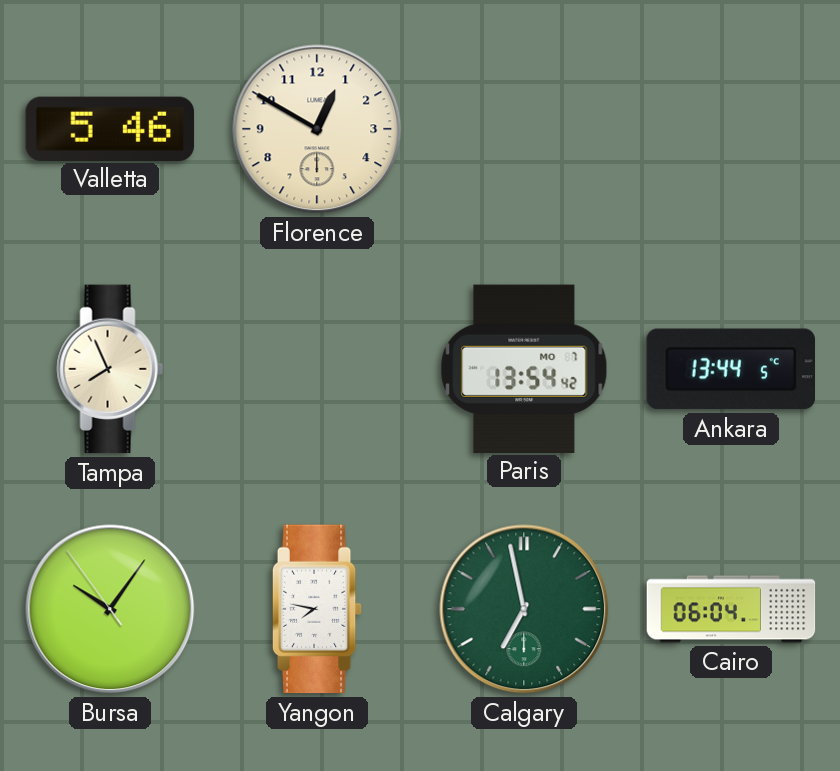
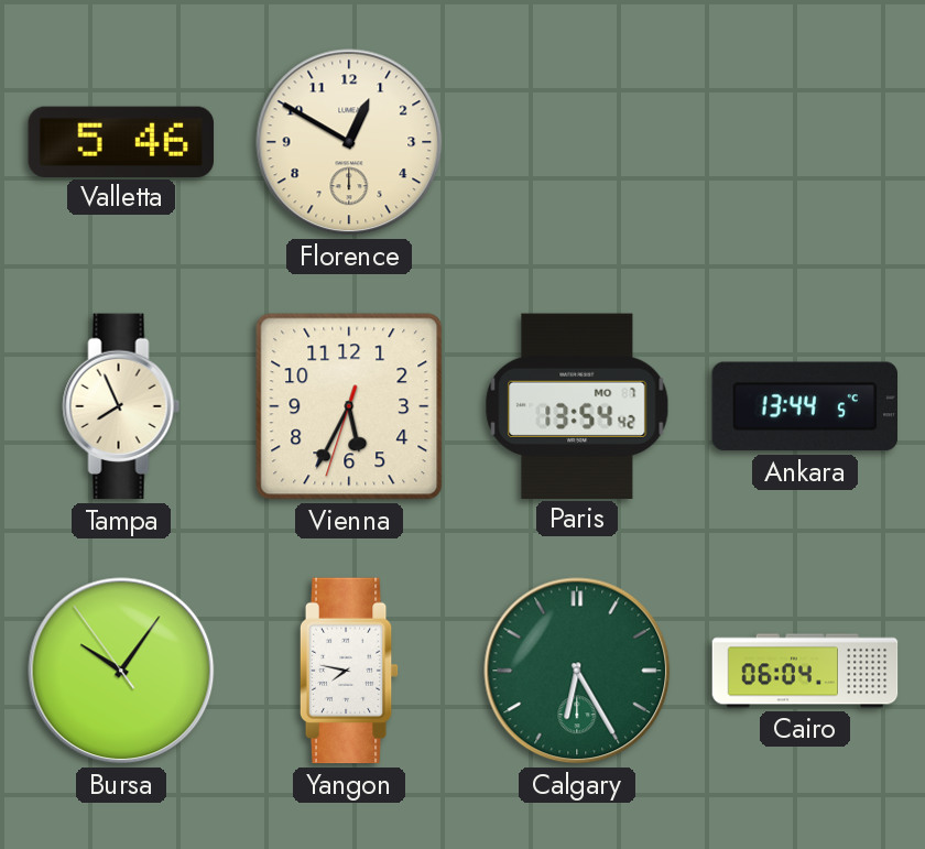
Vienna: none -> 5:34
Calgary: 6:58 -> 6:25
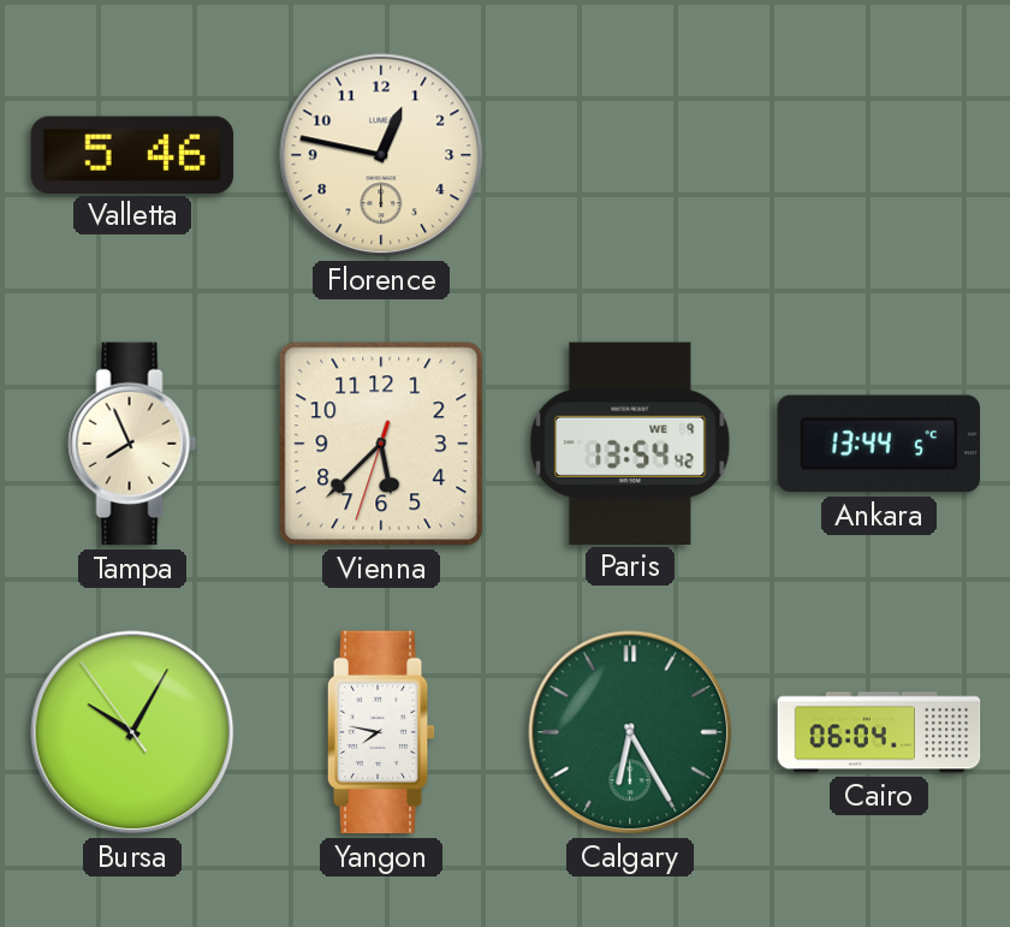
Florence: 12:50 -> 12:47
Vienna: 5:34 -> 5:37
Paris date: MO 7 -> WE 9
Bursa: 10:05 -> 10:04
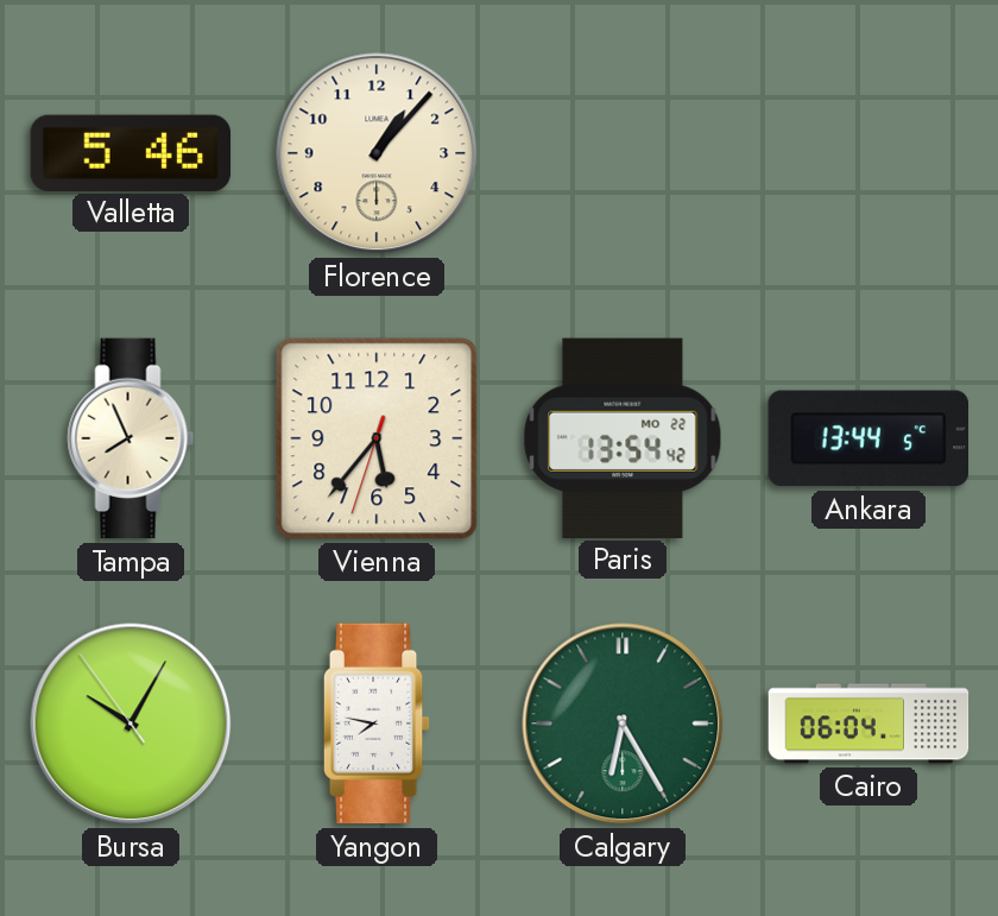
Florence: 12:47 -> 1:07
Vienna: 5:37 -> 5:36
Paris date: WE 9 -> MO 22
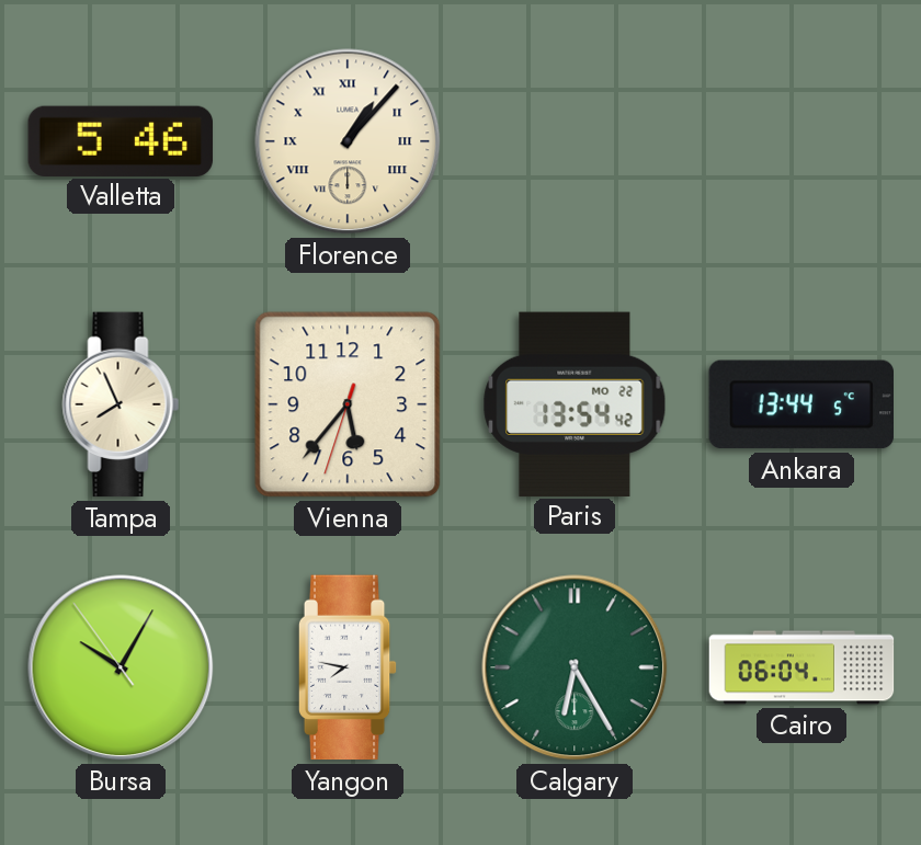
Florence numerals: Arabic -> Roman
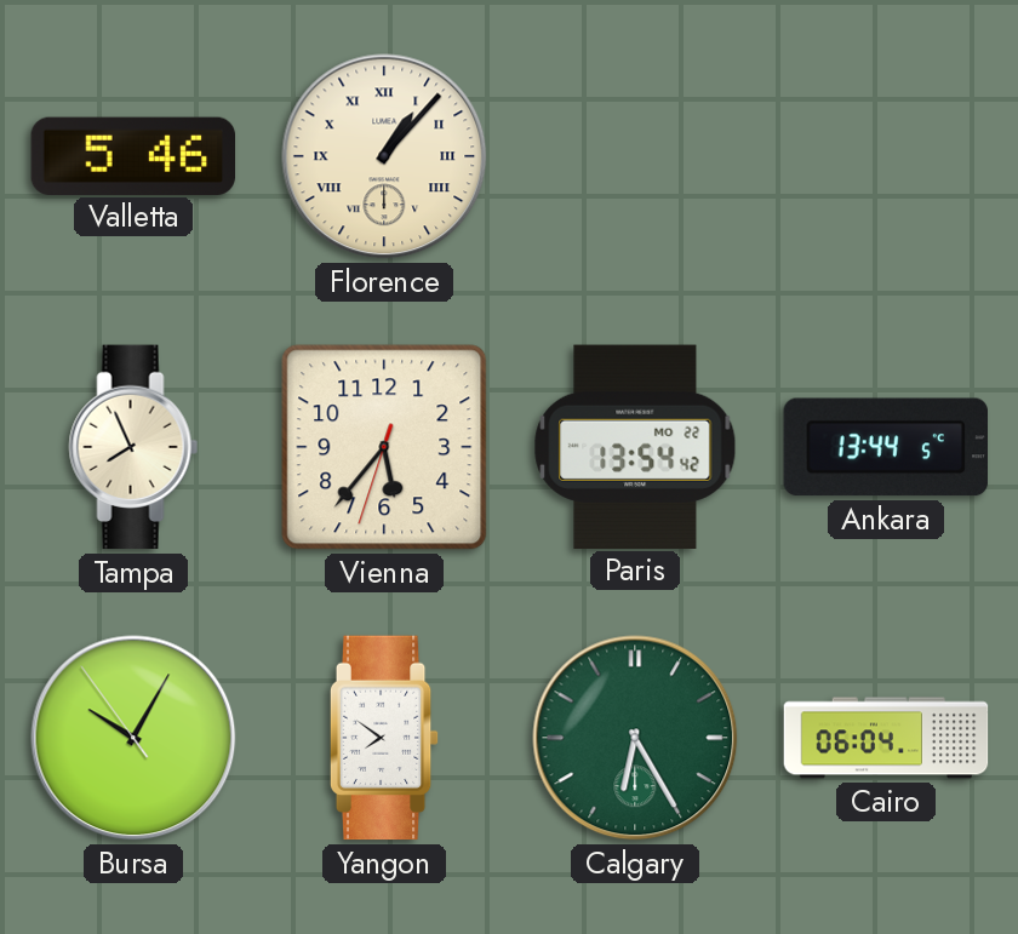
Yangon: 7:47 -> 7:51
